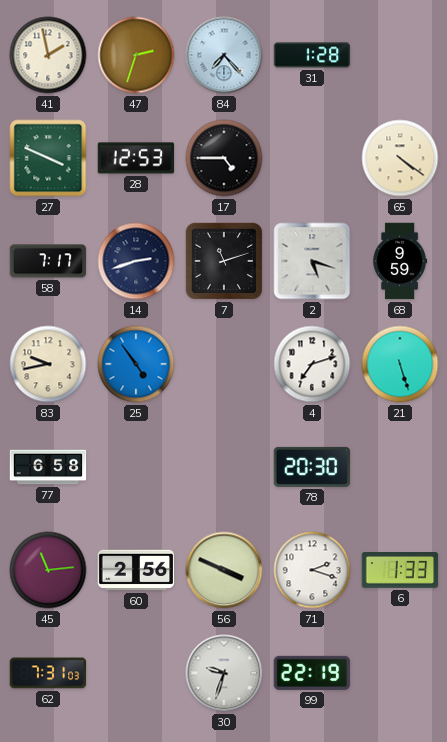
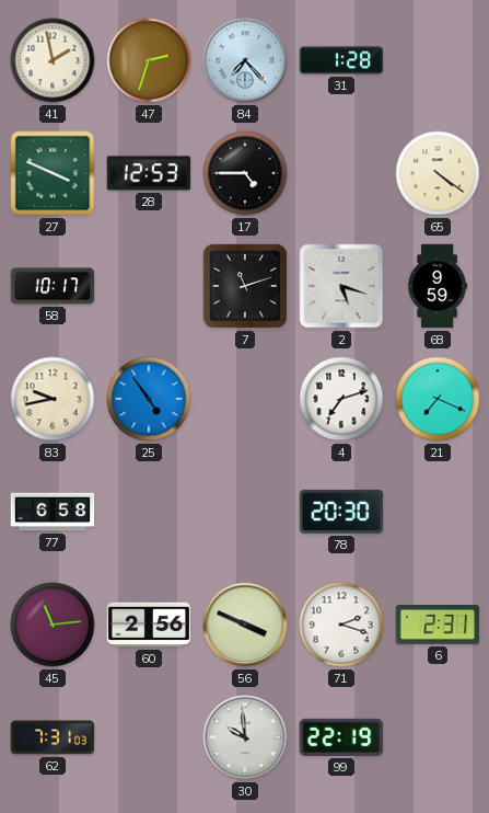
58: 7:17 -> 10:17
14: 2:42 -> none
21: 5:27 -> 7:19
6: 1:33 -> 2:31
30: 9:33 -> 9:59
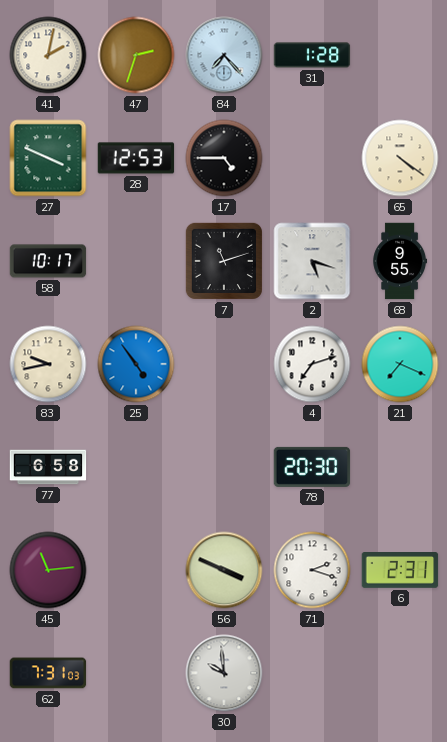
41: 1:58 -> 2:02
68: 9:59 -> 9:55
60: 2:56 -> none
99: 22:19 -> none
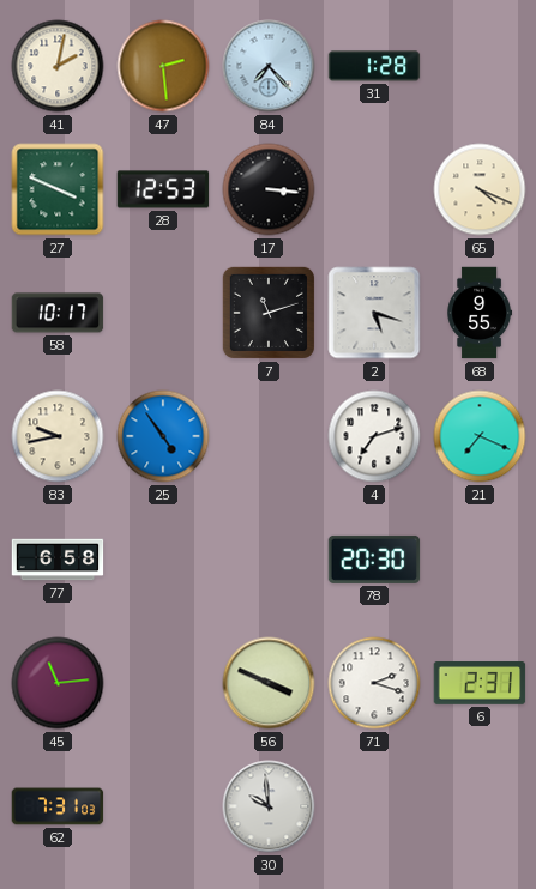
47: 2:33 -> 2:29
17: 4:45 -> 3:16
65: 4:21 -> 4:19
